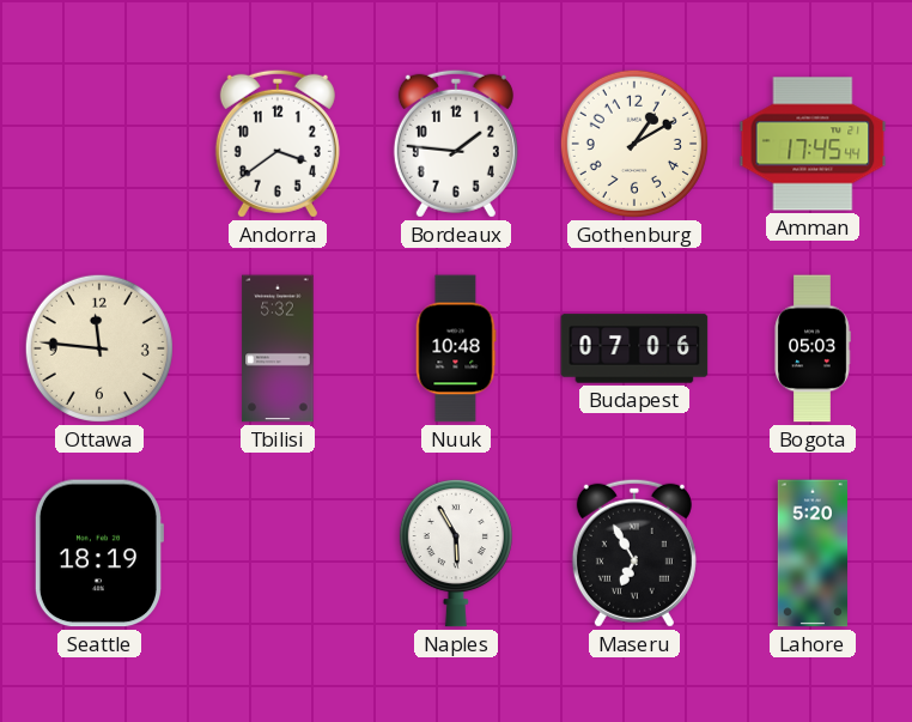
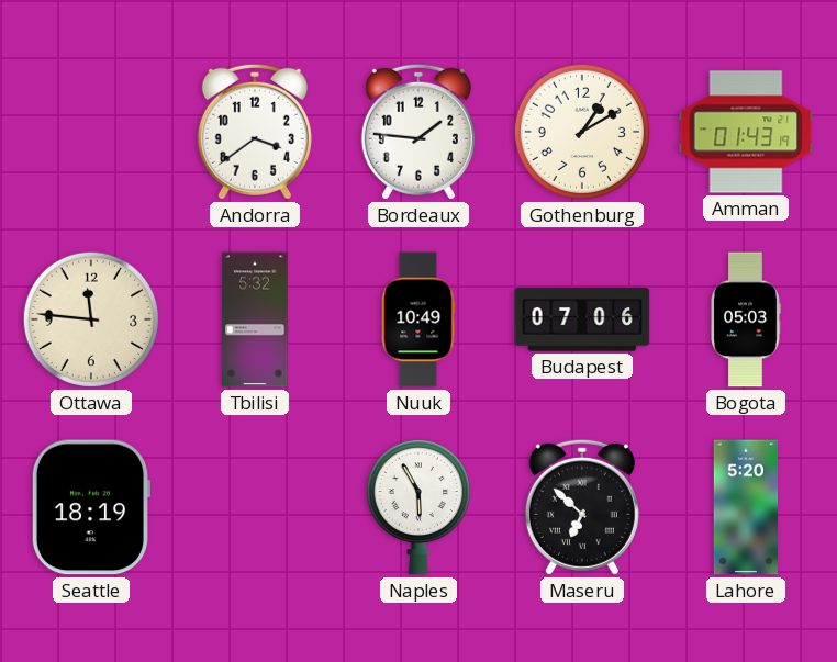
Amman: 17:45 -> 01:43
Nuuk: 10:48 -> 10:49
Maseru: 6:55 -> 6:52
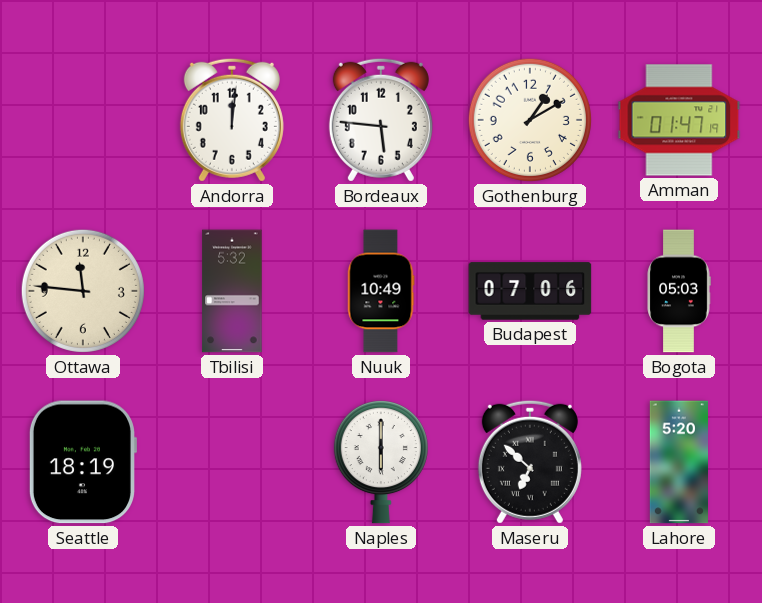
Andorra: 3:39 -> 12:01
Bordeaux: 1:46 -> 5:46
Amman: 01:43 -> 01:47
Naples: 5:55 -> 6:00
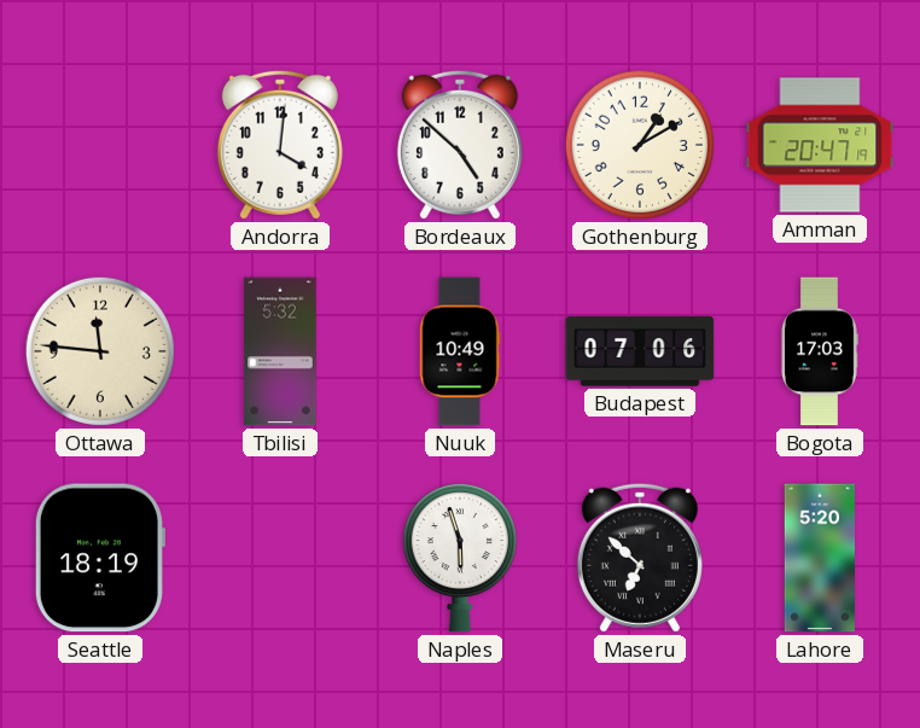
Andorra: 12:01 -> 4:01
Bordeaux: 5:46 -> 4:52
Amman: 01:47 -> 20:47
Bogota: 05:03 -> 17:03
Naples: 6:00 -> 5:57
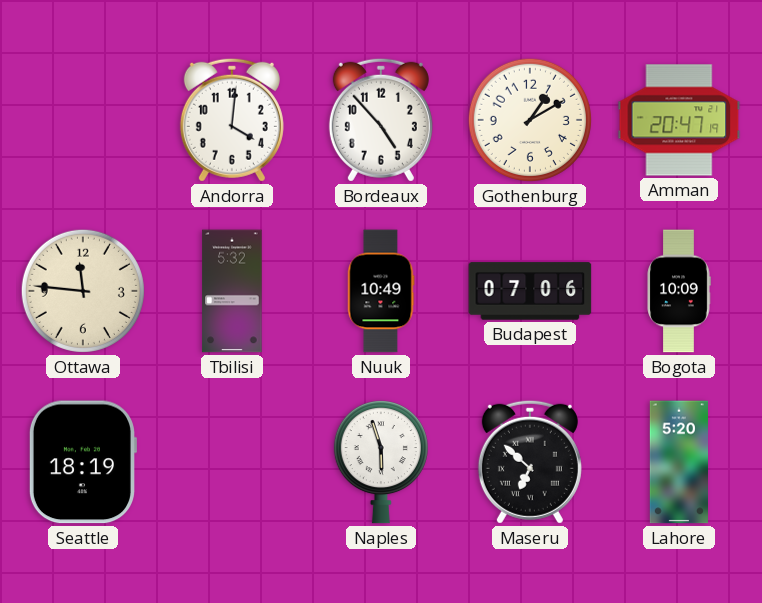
Bordeaux: 4:52 -> 4:53
Bogota: 17:03 -> 10:09
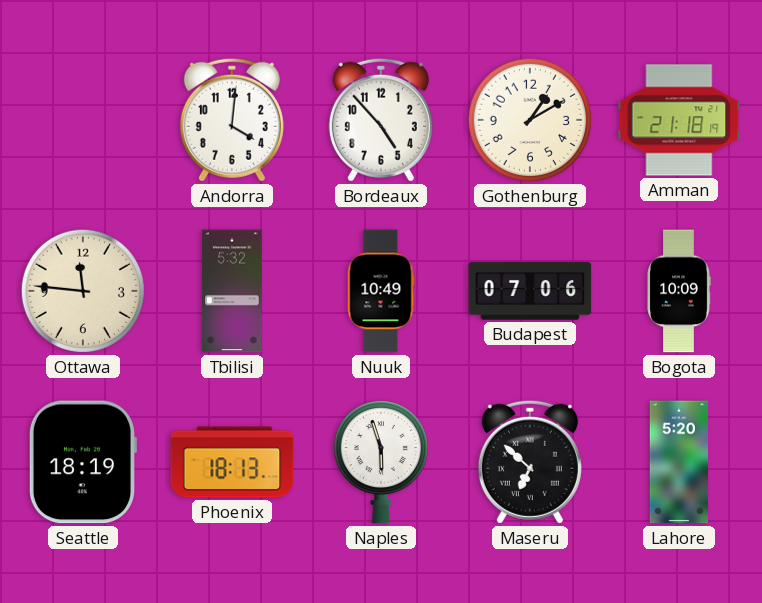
Amman: 20:47 -> 21:18
Phoenix: none -> 18:13
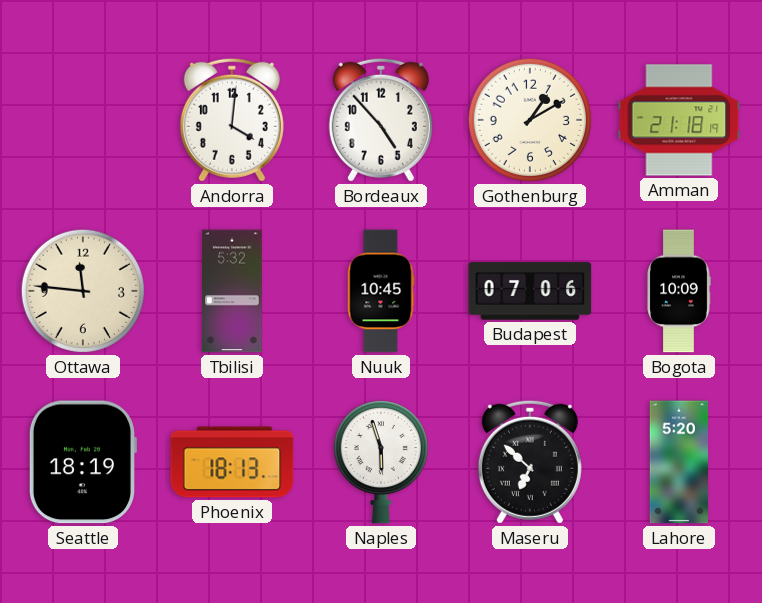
Nuuk: 10:49 -> 10:45
